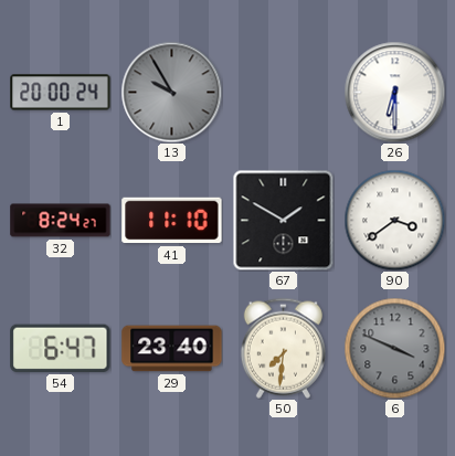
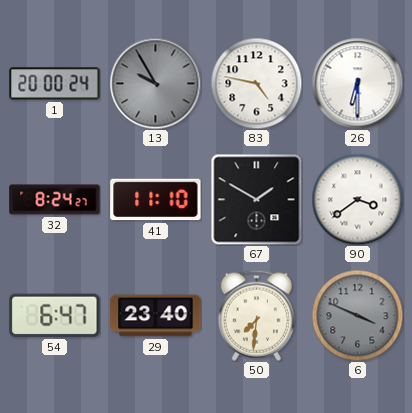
83: none -> 4:47
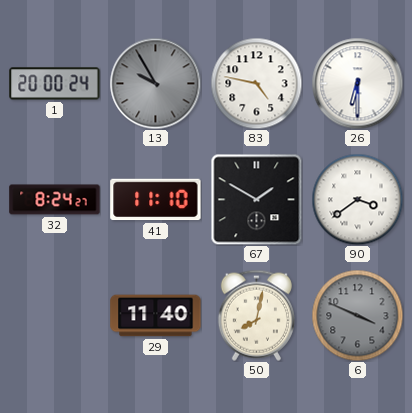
54: 6:47 -> none
29: 23:40 -> 11:40
50: 7:31 -> 8:02
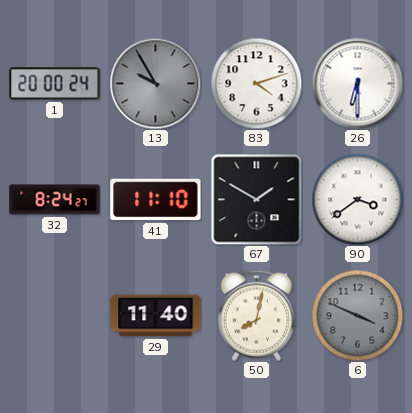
83: 4:47 -> 4:12
